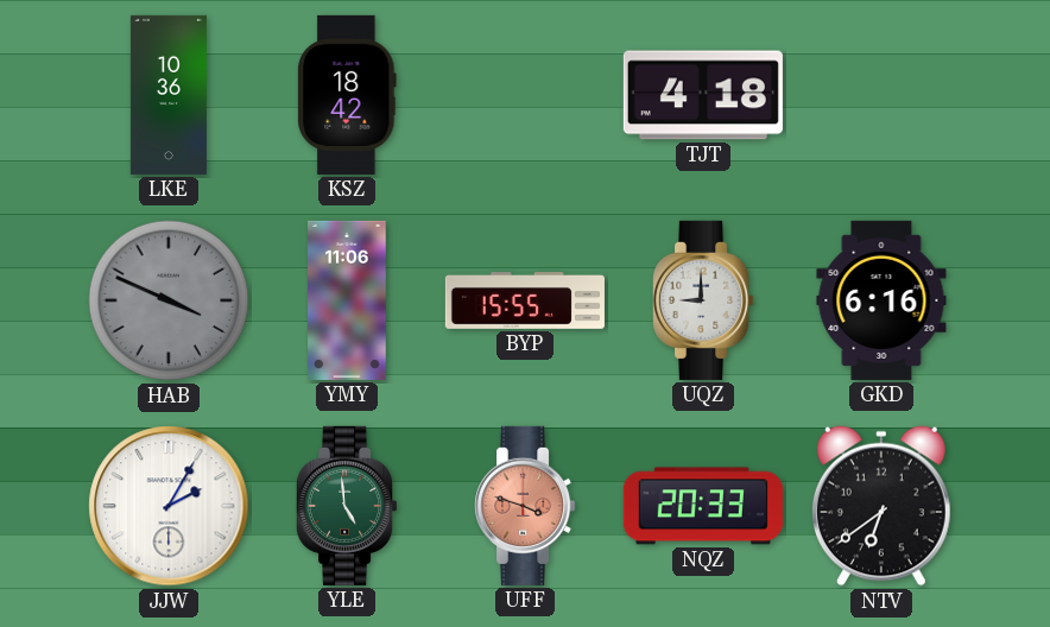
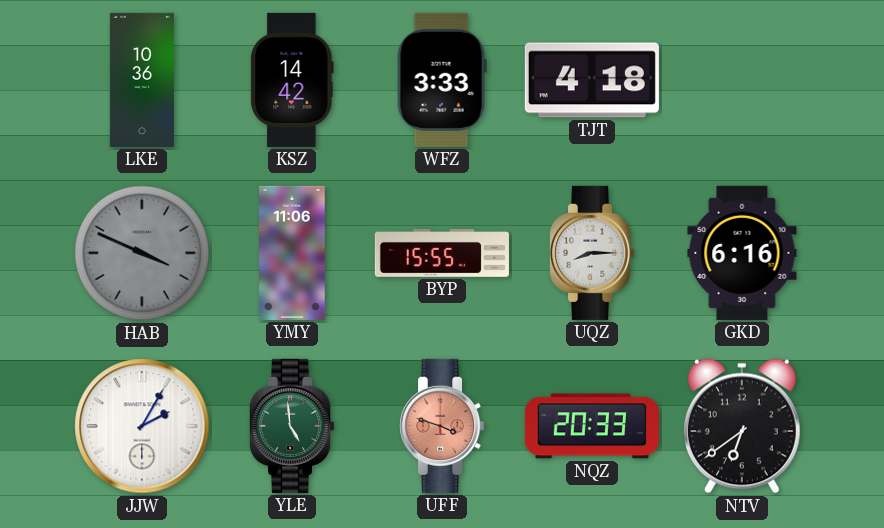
KSZ: 18:42 -> 14:42
WFZ: none -> 3:33
UQZ: 9:00 -> 8:15
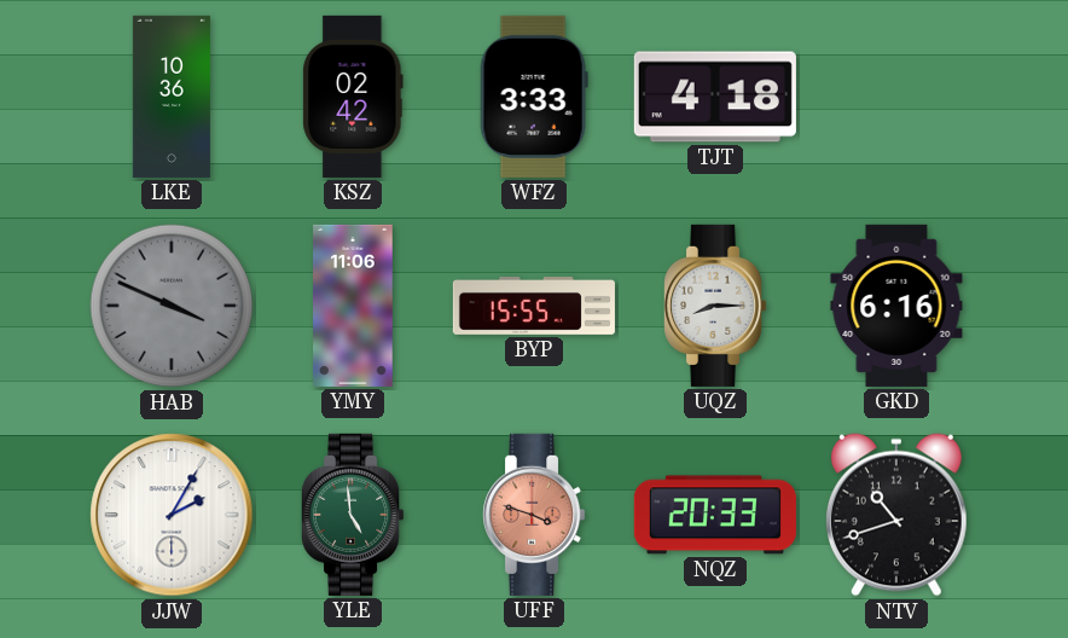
KSZ: 14:42 -> 02:42
NTV: 6:39 -> 10:42
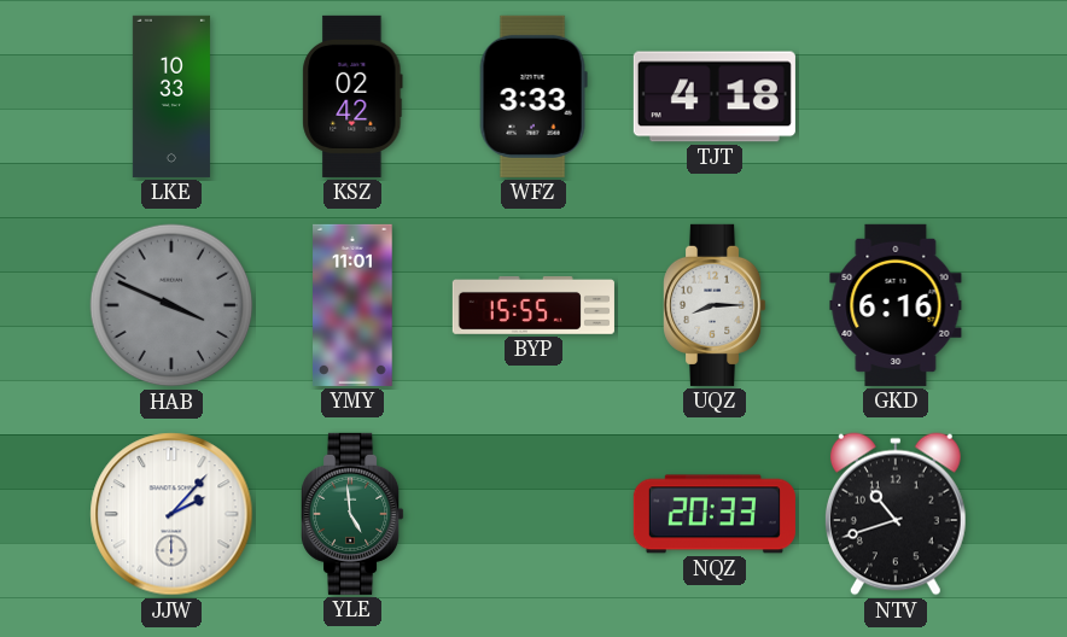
LKE: 10:36 -> 10:33
YMY: 11:06 -> 11:01
JJW: 2:05 -> 2:07
UFF: 3:48 -> none
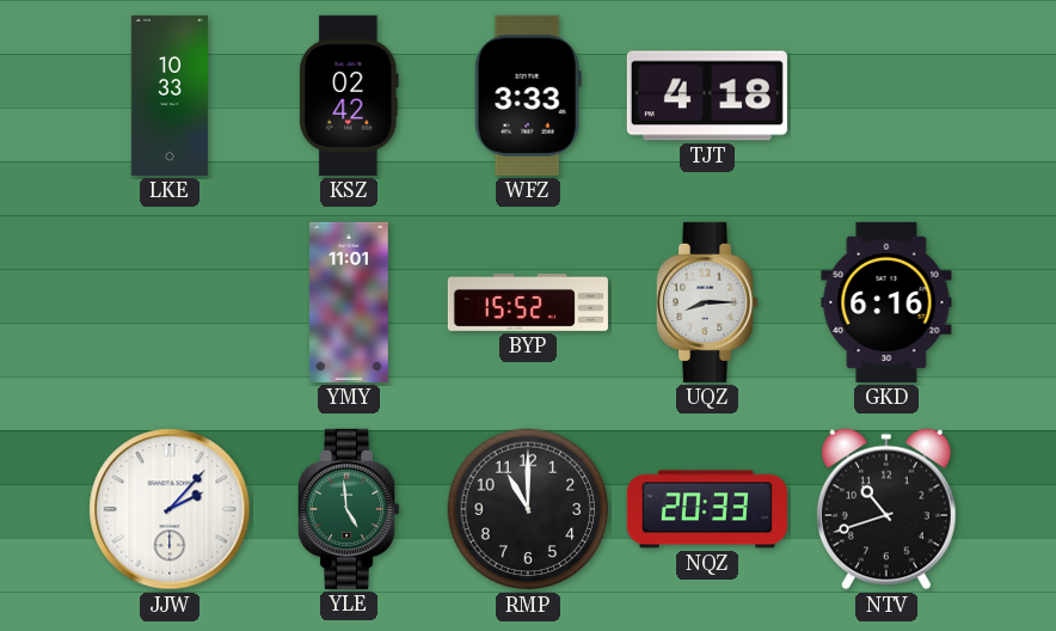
HAB: 3:49 -> none
BYP: 15:55 -> 15:52
RMP: none -> 11:00
